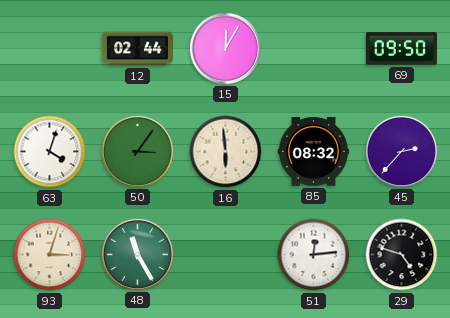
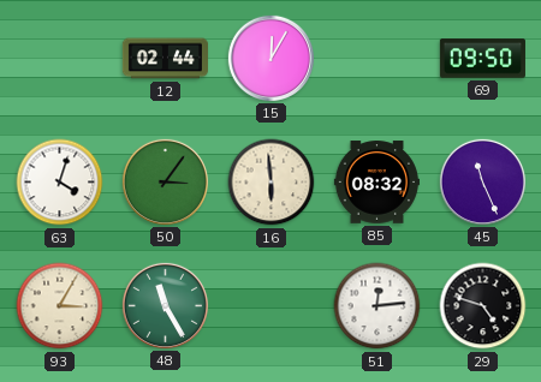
45: 2:37 -> 11:26
93: 3:03 -> 3:05
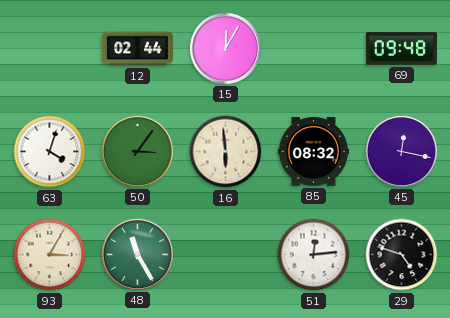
69: 09:50 -> 09:48
45: 11:26 -> 12:17
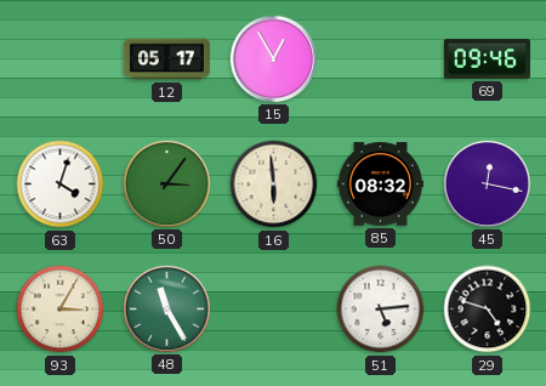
12: 02:44 -> 05:17
15: 12:05 -> 12:55
69: 09:48 -> 09:46
51: 12:14 -> 5:14
